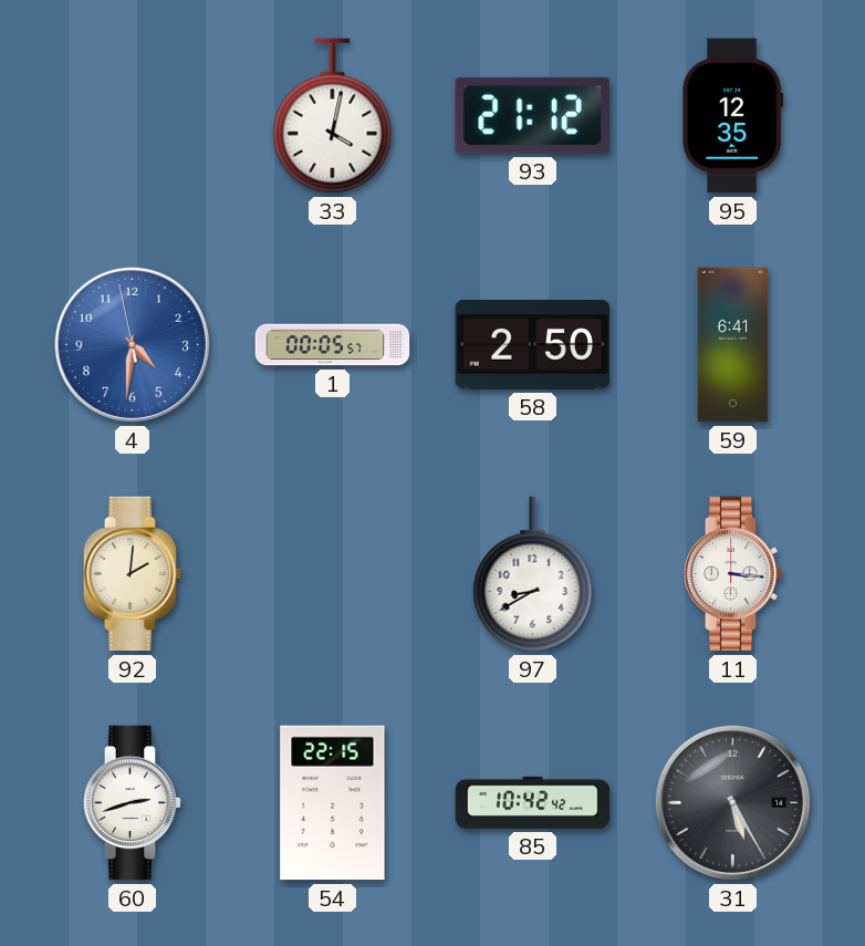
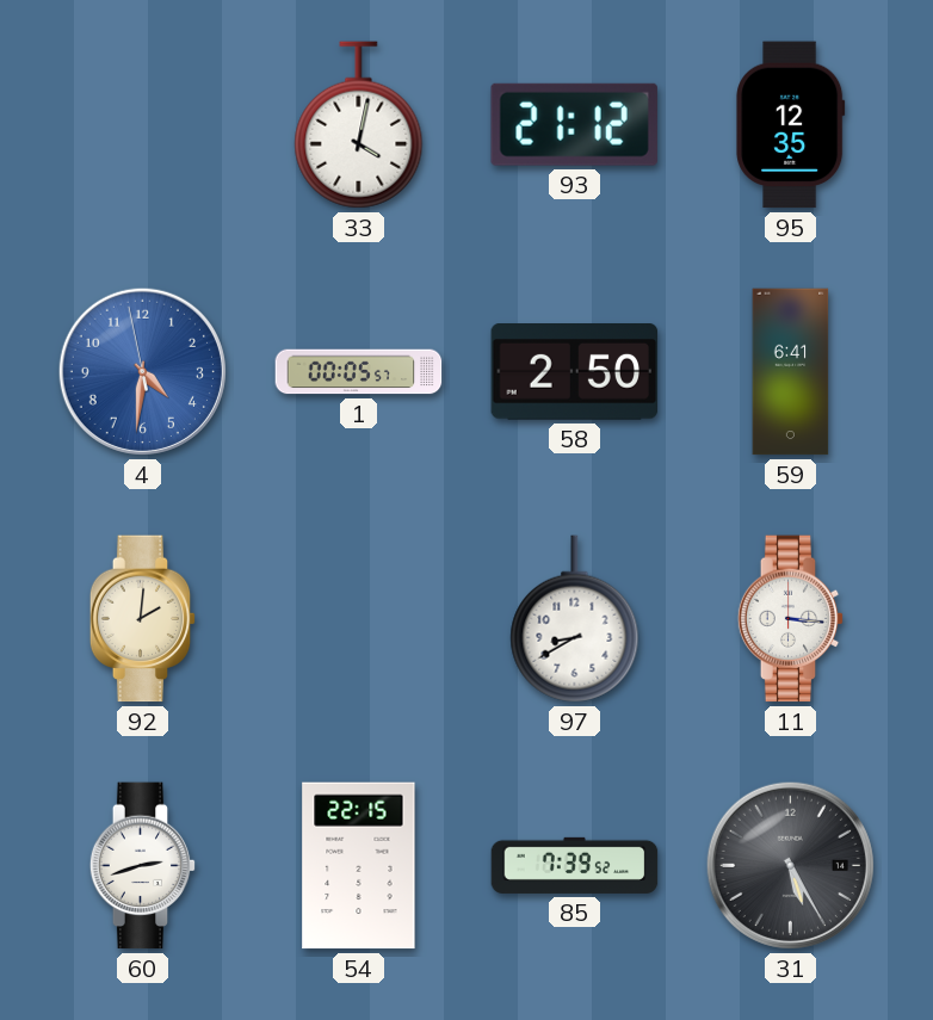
85: 10:42 -> 7:39
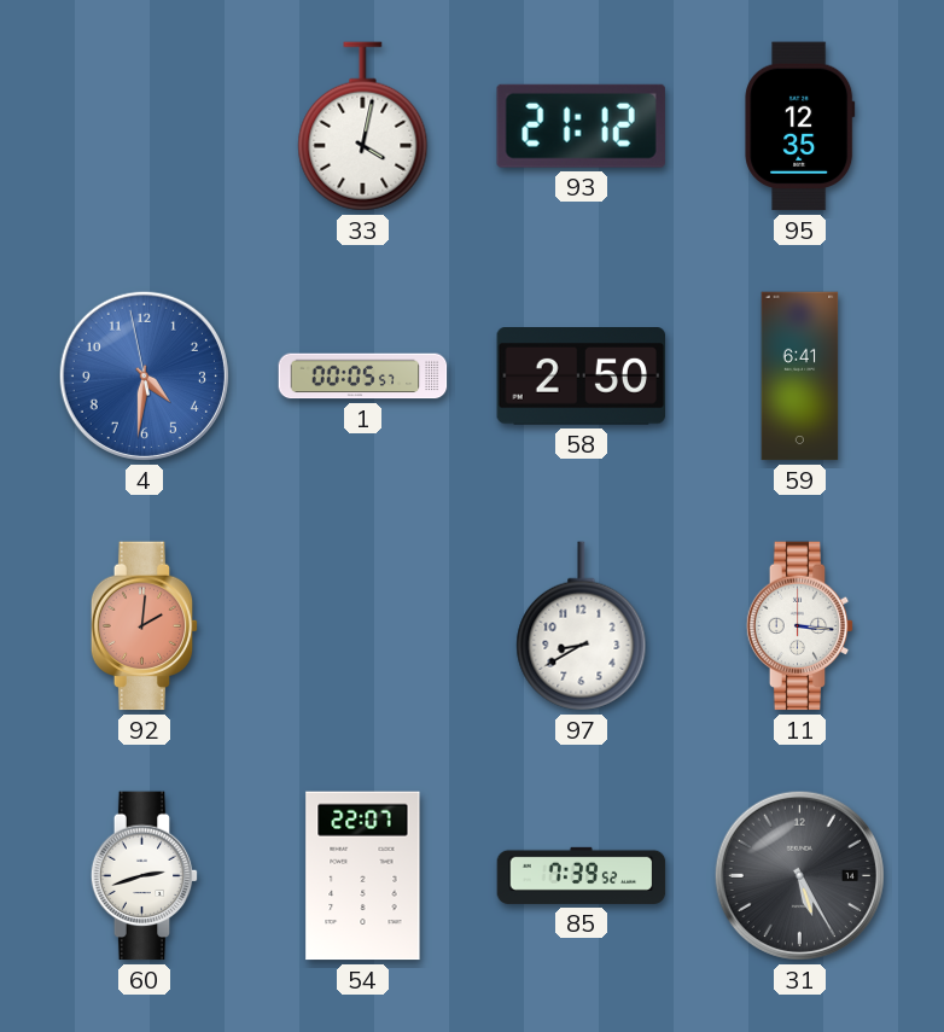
92 dial: cream -> salmon
54: 22:15 -> 22:07
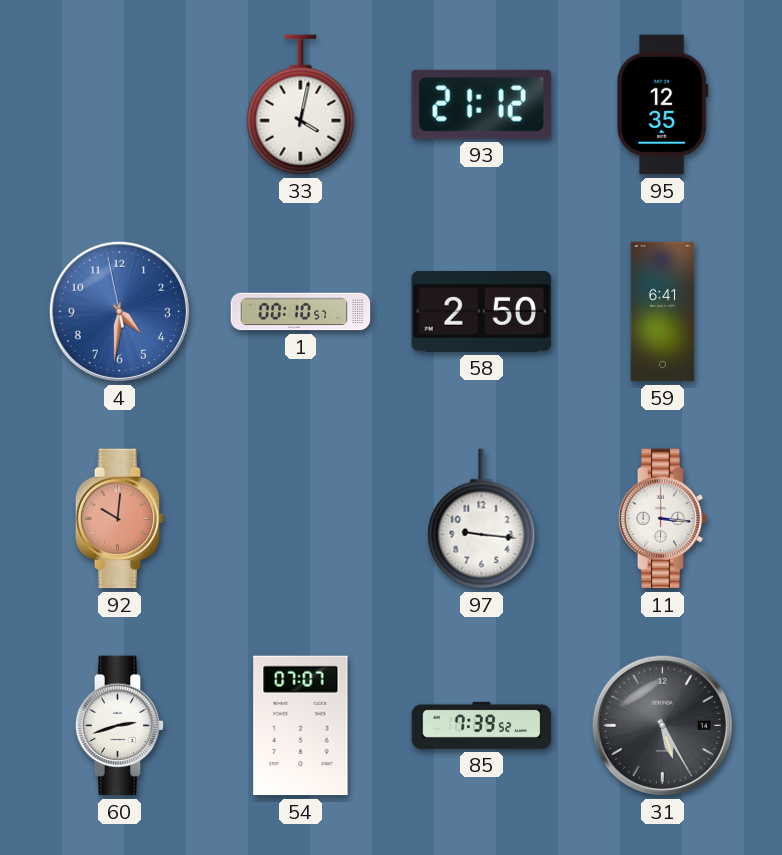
1: 00:05 -> 00:10
92: 2:01 -> 10:01
97: 8:40 -> 9:16
54: 22:07 -> 07:07
